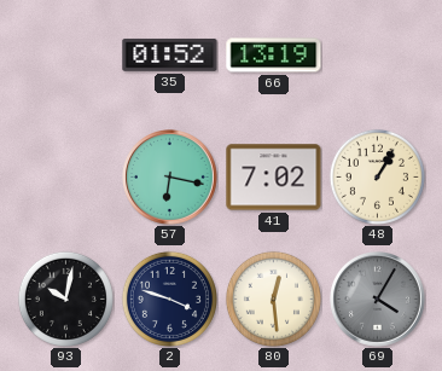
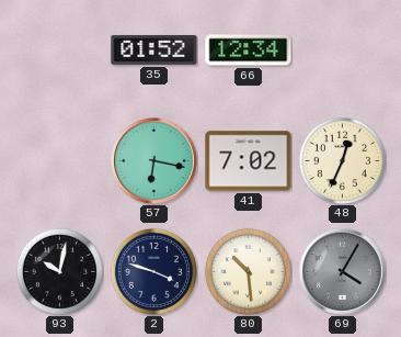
66: 13:19 -> 12:34
48: 1:05 -> 12:34
80: 12:29 -> 10:29
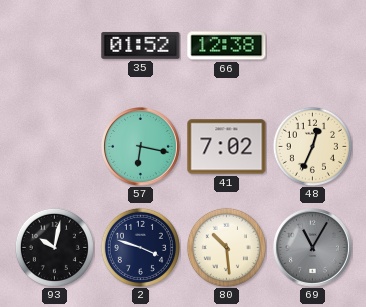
66: 12:34 -> 12:38
69: 4:05 -> 11:05
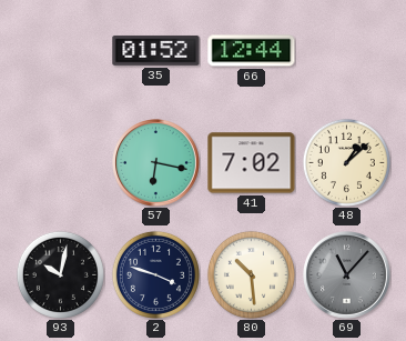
66: 12:38 -> 12:44
48: 12:34 -> 1:08
69: 11:05 -> 11:07
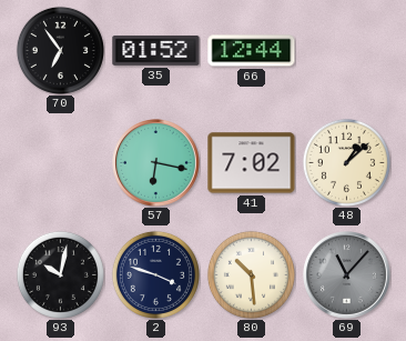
70: none -> 6:54
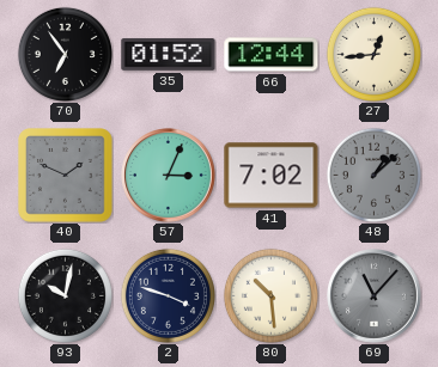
27: none -> 12:44
40: none -> 1:49
57: 6:17 -> 3:04
48 dial: cream -> grey
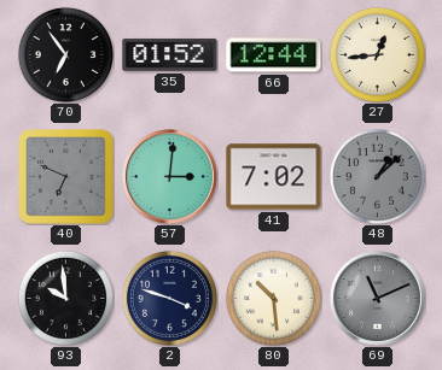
40: 1:49 -> 6:49
57: 3:04 -> 3:01
93: 10:02 -> 9:59
69: 11:07 -> 11:11
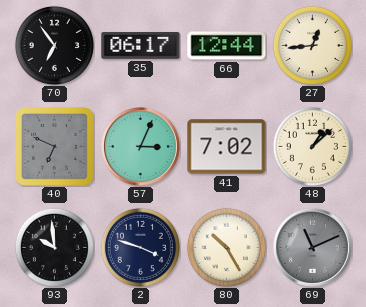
35: 01:52 -> 06:17
57: 3:01 -> 3:04
48 dial: grey -> cream
80: 10:29 -> 10:25
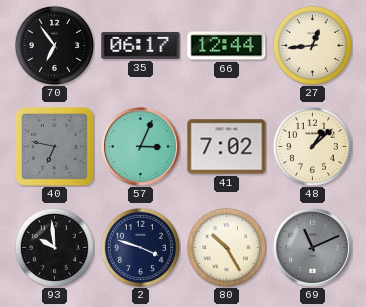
40: 6:49 -> 6:47
